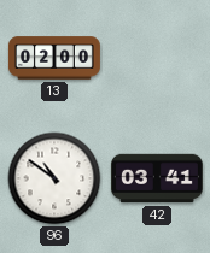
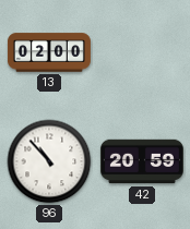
96: 10:51 -> 10:53
42: 03:41 -> 20:59
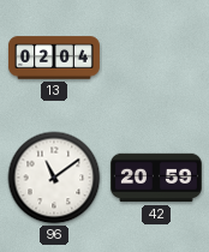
13: 02:00 -> 02:04
96: 10:53 -> 11:09
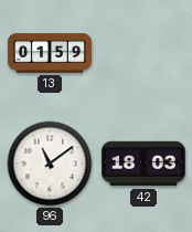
13: 02:04 -> 01:59
42: 20:59 -> 18:03
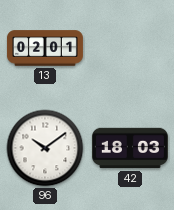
13: 01:59 -> 02:01
96: 11:09 -> 10:09
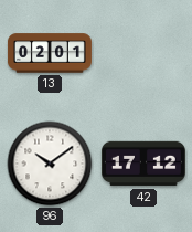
42: 18:03 -> 17:12
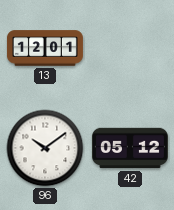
13: 02:01 -> 12:01
42: 17:12 -> 05:12
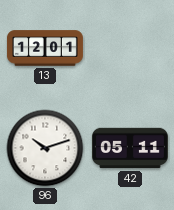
96: 10:09 -> 10:12
42: 05:12 -> 05:11
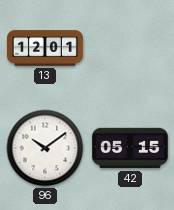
96: 10:12 -> 10:09
42: 05:11 -> 05:15
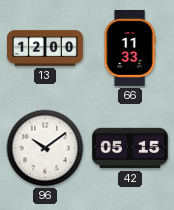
13: 12:01 -> 12:00
66: none -> 11:33
